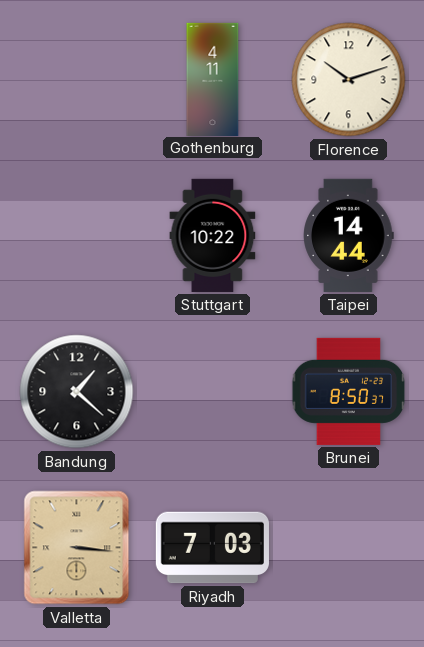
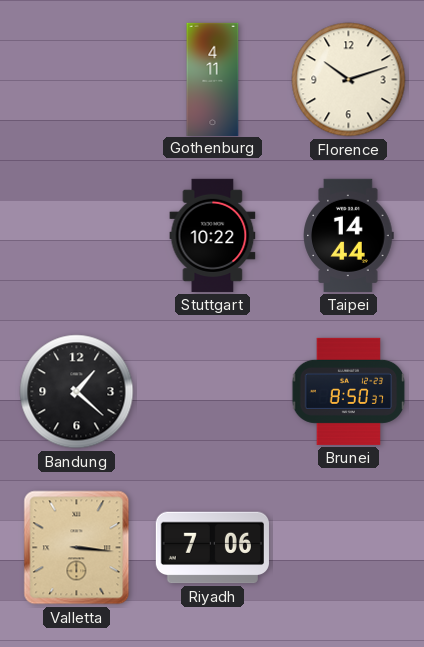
Riyadh: 7:03 -> 7:06
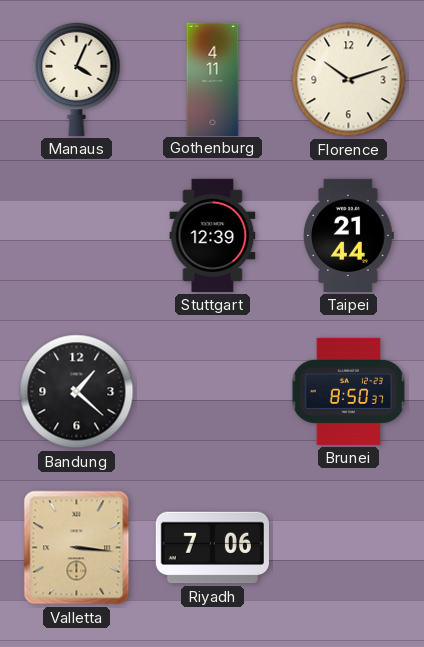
Manaus: none -> 4:04
Stuttgart: 10:22 -> 12:39
Taipei: 14:44 -> 21:44
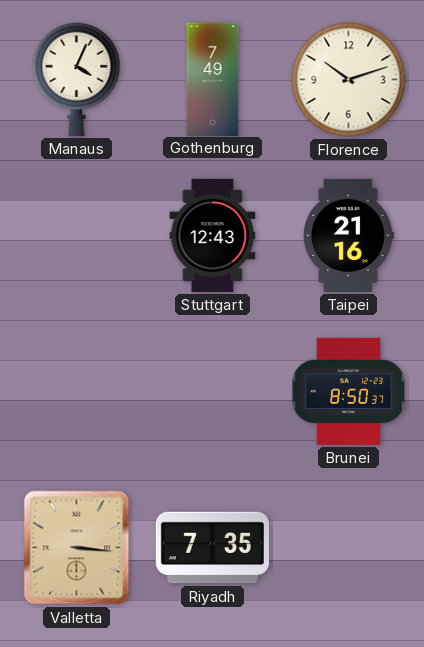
Gothenburg: 4:11 -> 7:49
Stuttgart: 12:39 -> 12:43
Taipei: 21:44 -> 21:16
Bandung: 1:22 -> none
Riyadh: 7:06 -> 7:35
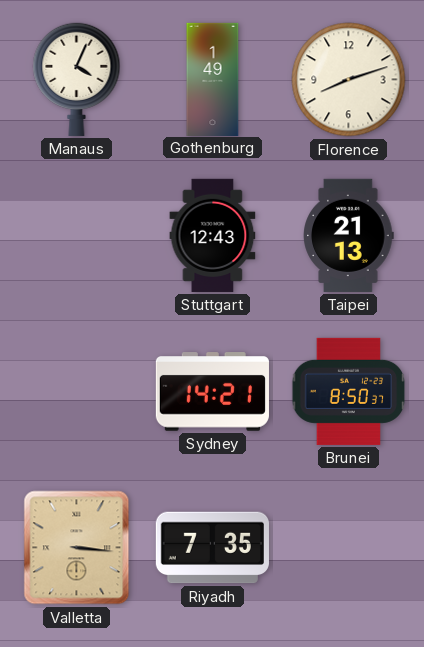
Gothenburg: 7:49 -> 1:49
Florence: 10:12 -> 8:12
Taipei: 21:16 -> 21:13
Sydney: none -> 14:21
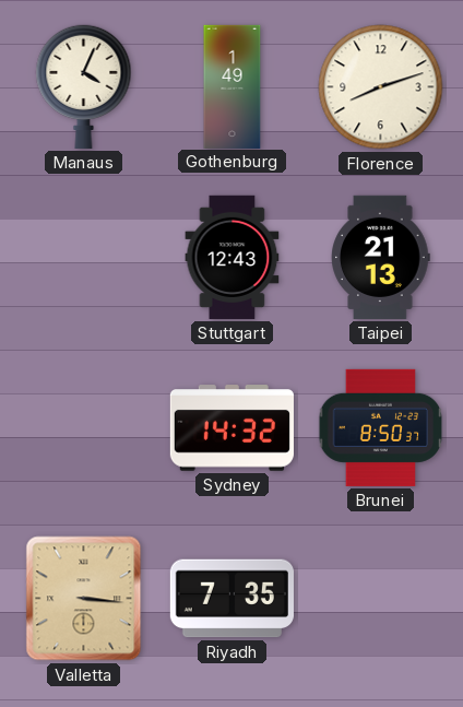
Sydney: 14:21 -> 14:32
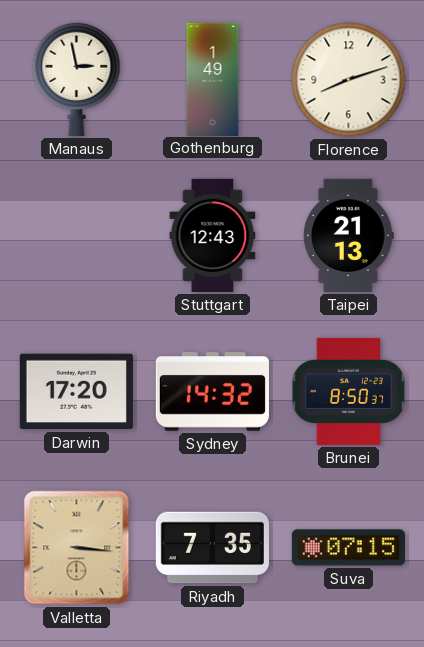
Manaus: 4:04 -> 2:58
Darwin: none -> 17:20
Suva: none -> 07:15
